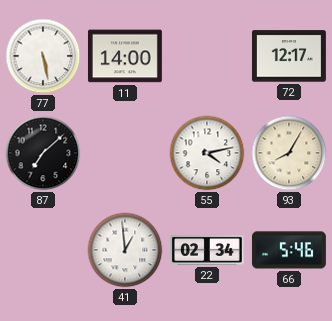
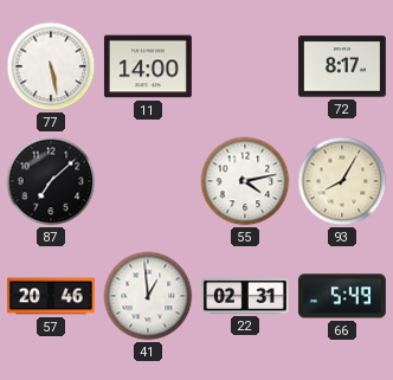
72: 12:17 -> 8:17
57: none -> 20:46
22: 02:34 -> 02:31
66: 5:46 -> 5:49
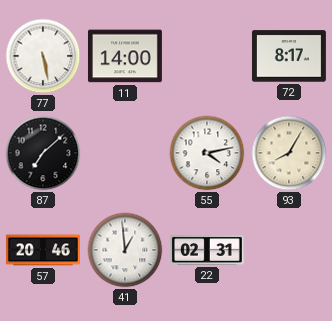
66: 5:49 -> none
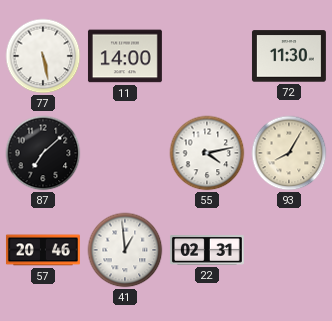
72: 8:17 -> 11:30
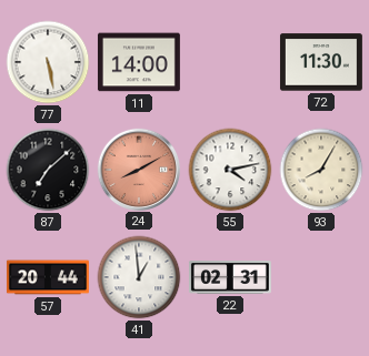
24: none -> 8:10
57: 20:46 -> 20:44
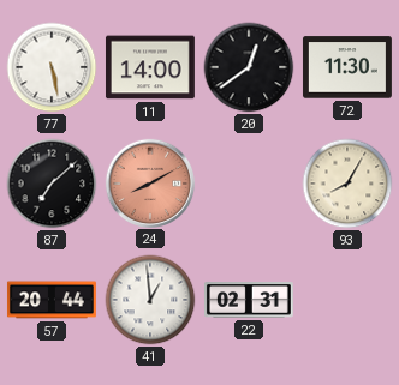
20: none -> 12:39
55: 4:13 -> none
